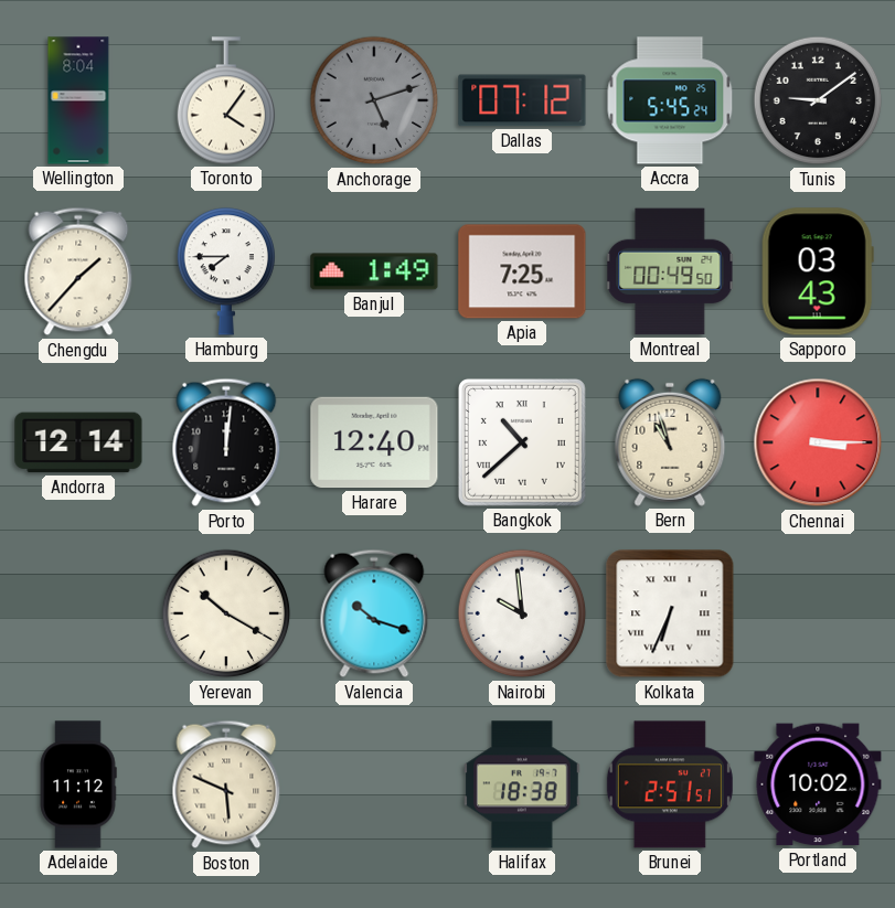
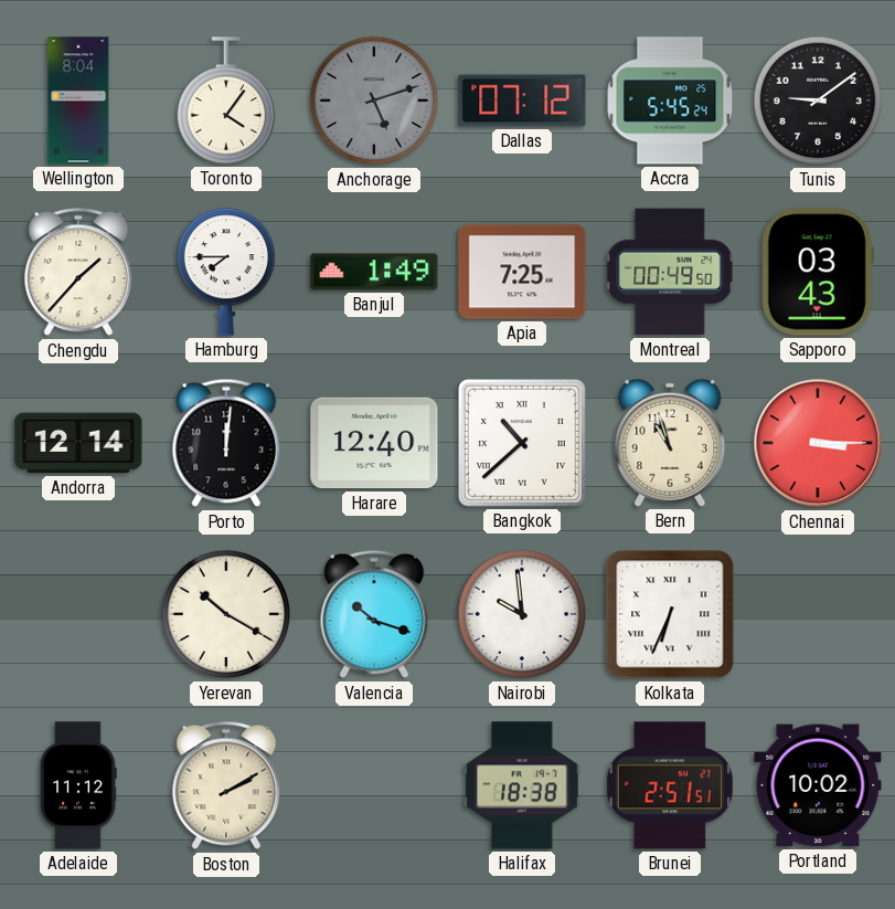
Boston: 5:49 -> 2:10
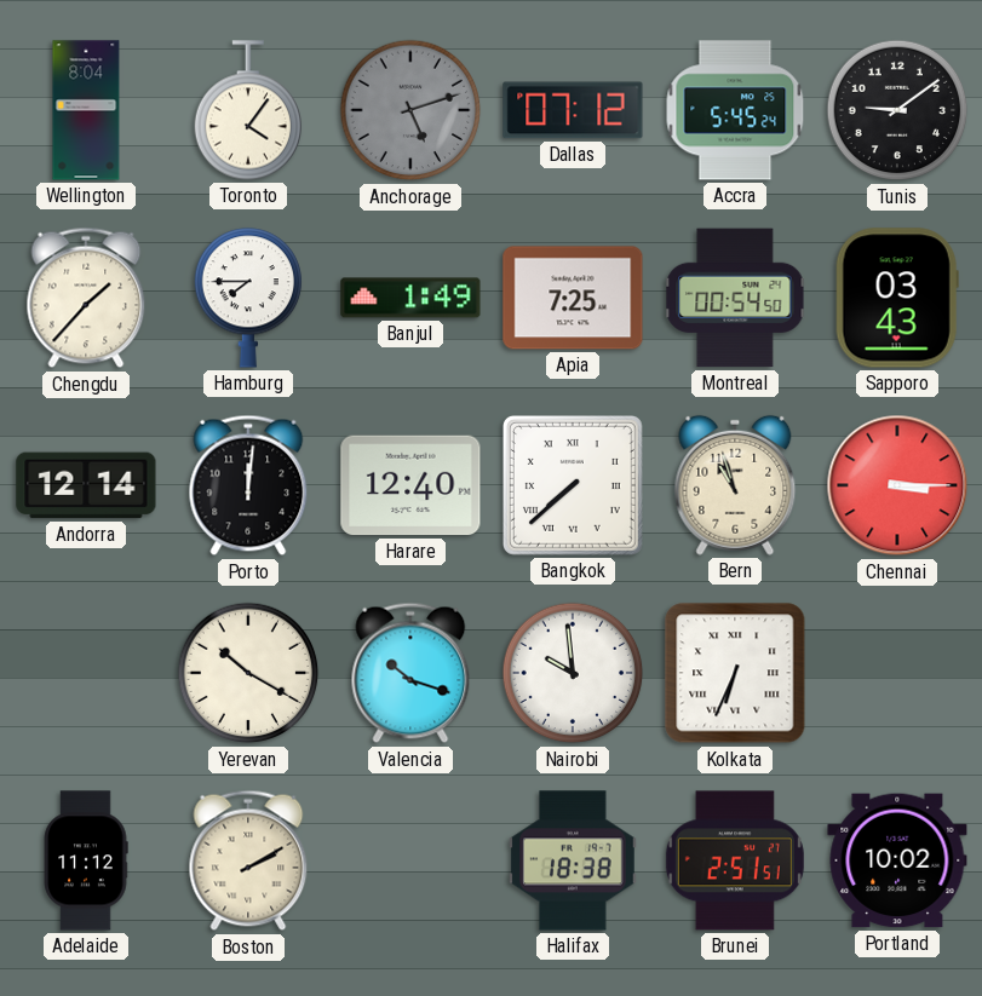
Montreal: 00:49 -> 00:54
Bangkok: 10:38 -> 7:38
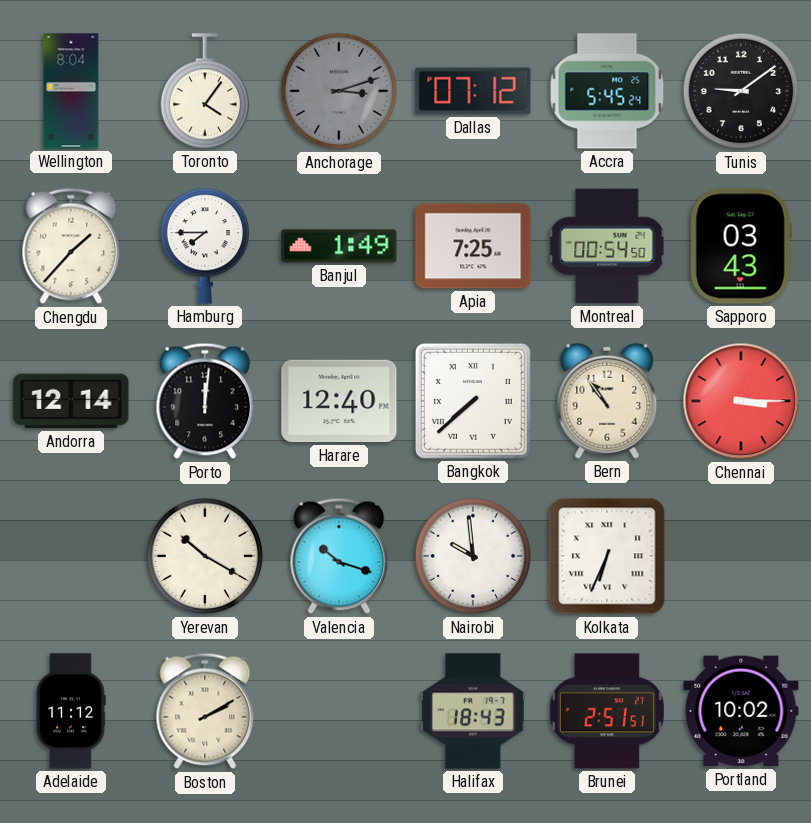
Anchorage: 5:12 -> 3:12
Bern: 10:57 -> 10:54
Halifax: 18:38 -> 18:43
